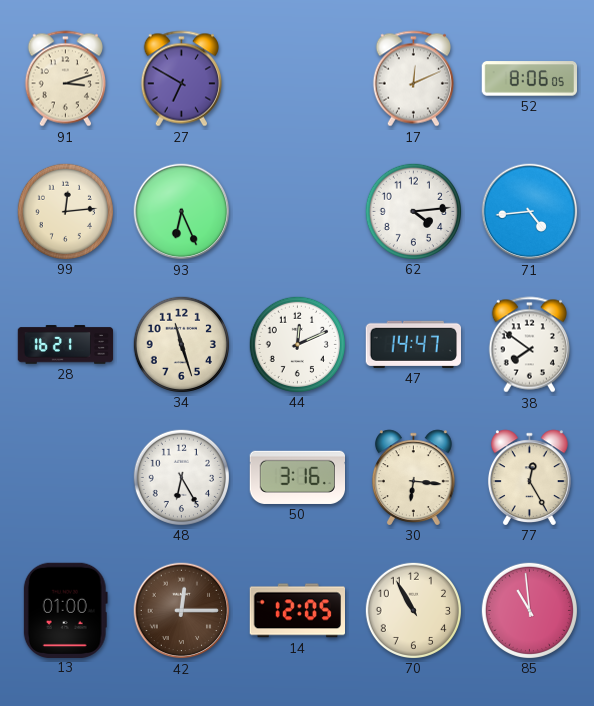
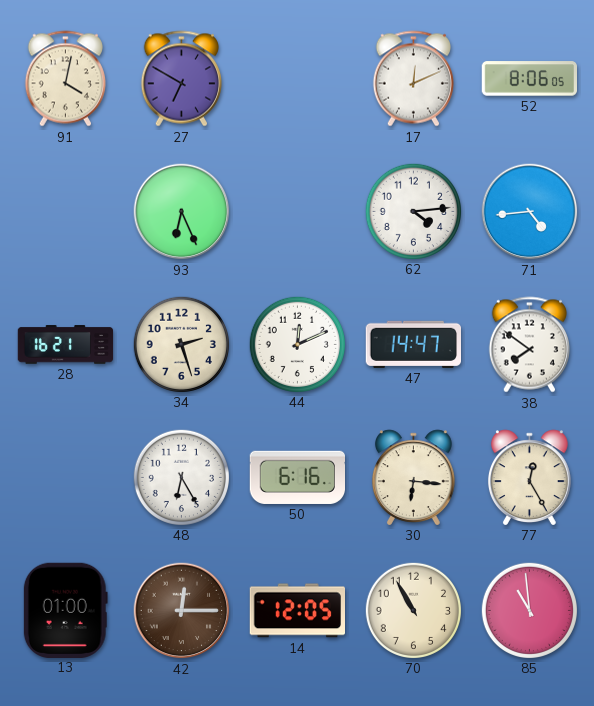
91: 3:12 -> 4:02
99: 12:14 -> none
34: 11:27 -> 2:27
50: 3:16 -> 6:16
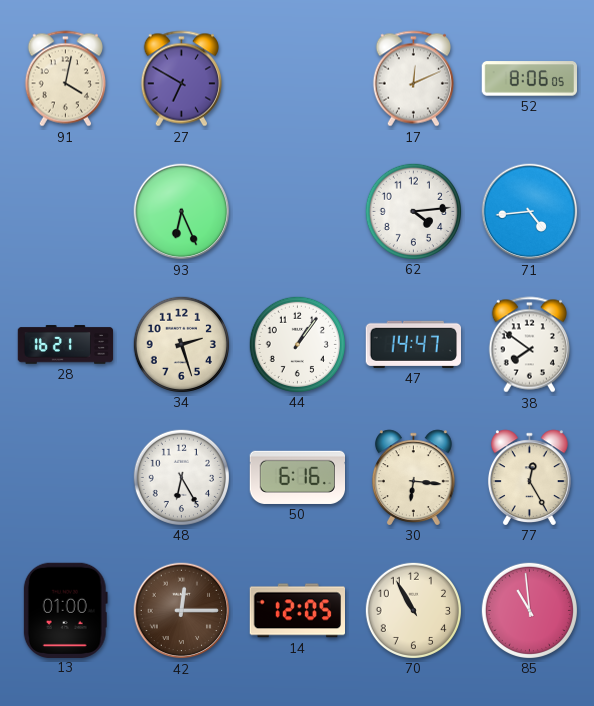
44: 12:11 -> 1:06
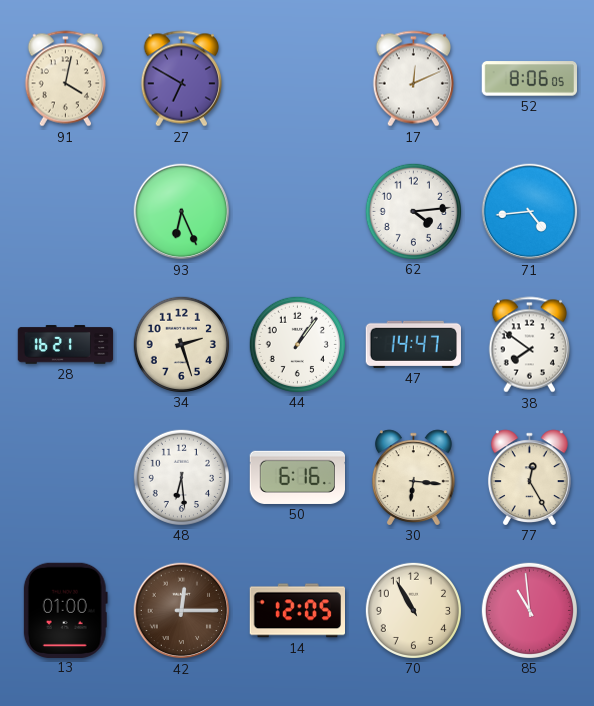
48: 6:25 -> 6:29
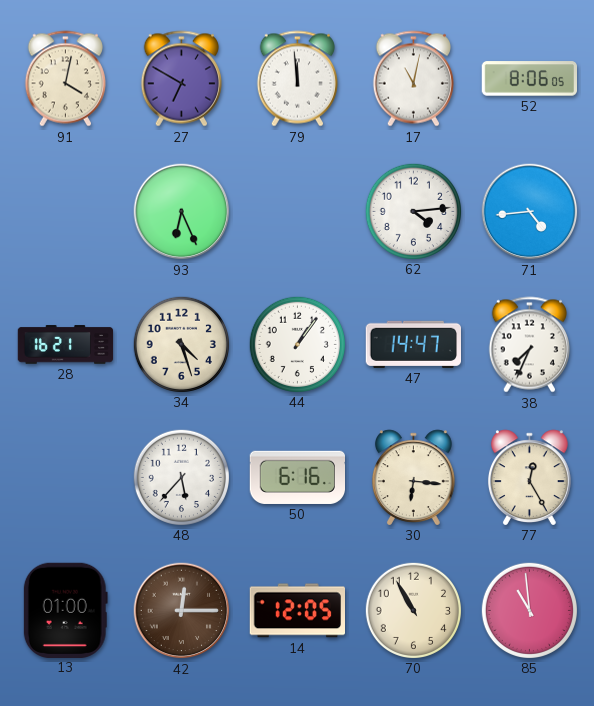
79: none -> 11:59
17: 12:11 -> 11:02
34: 2:27 -> 4:27
38: 7:51 -> 7:34
48: 6:29 -> 5:37
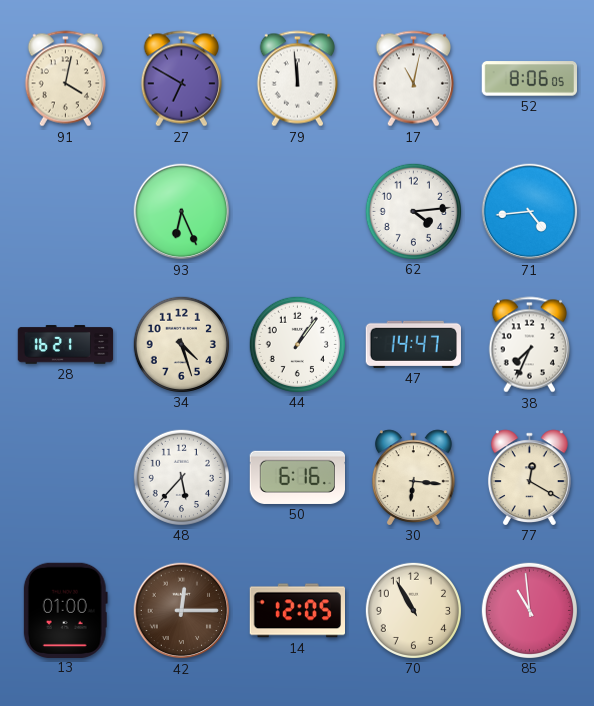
77: 12:25 -> 12:20
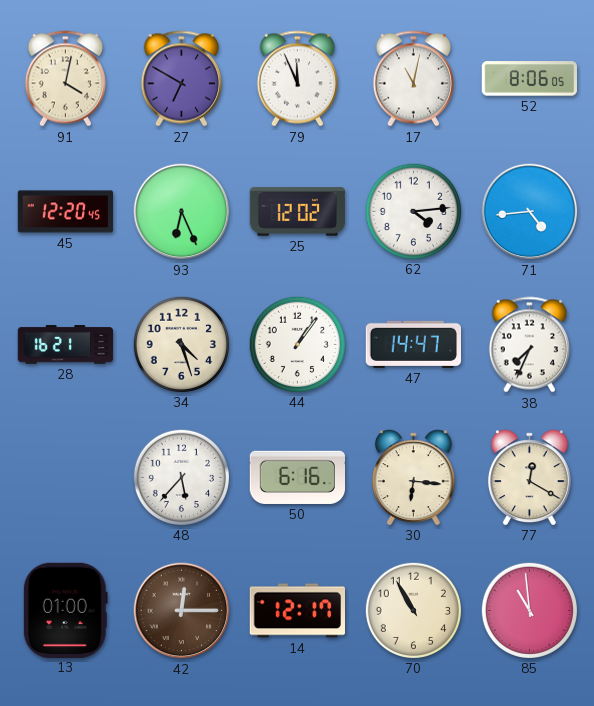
79: 11:59 -> 11:56
45: none -> 12:20
25: none -> 12:02
14: 12:05 -> 12:17
